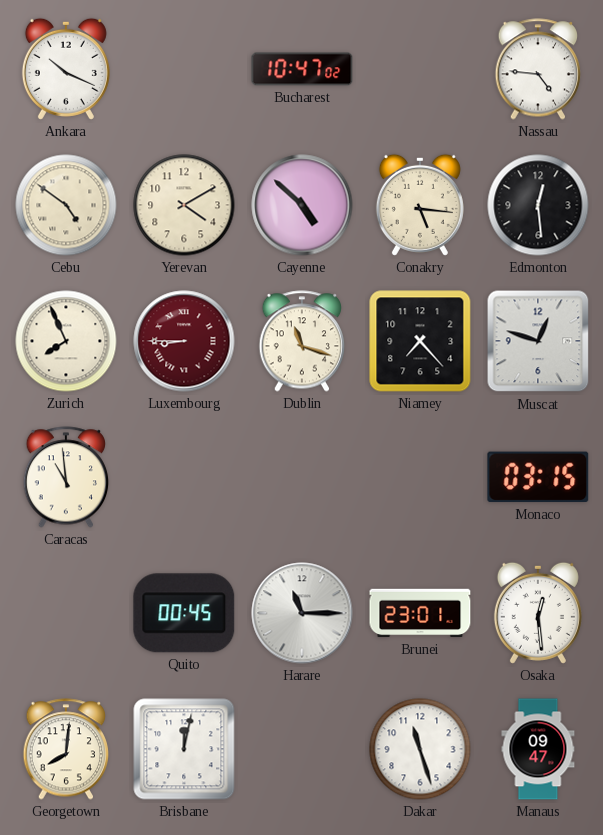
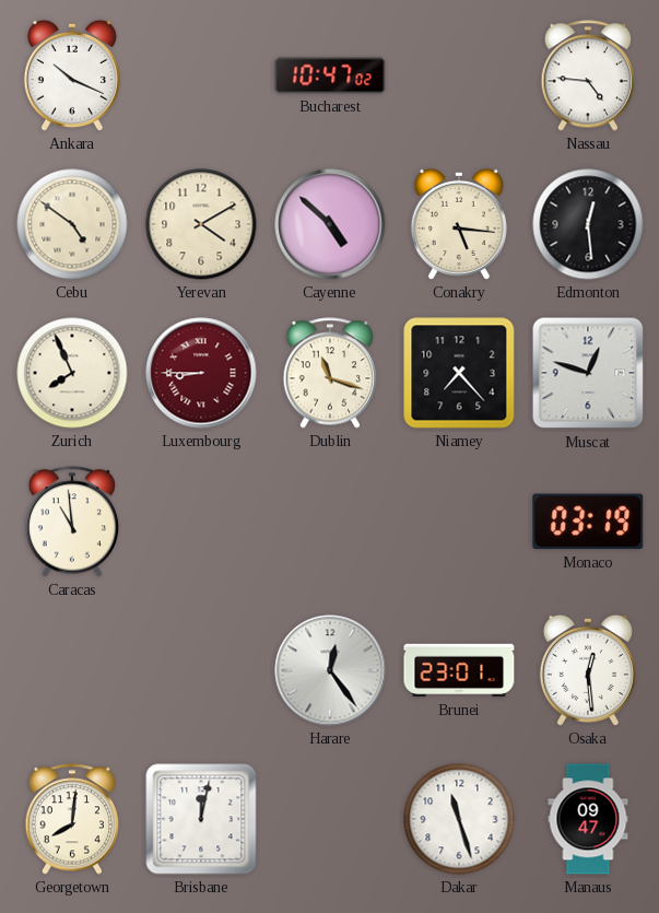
Monaco: 03:15 -> 03:19
Quito: 00:45 -> none
Harare: 11:15 -> 12:24
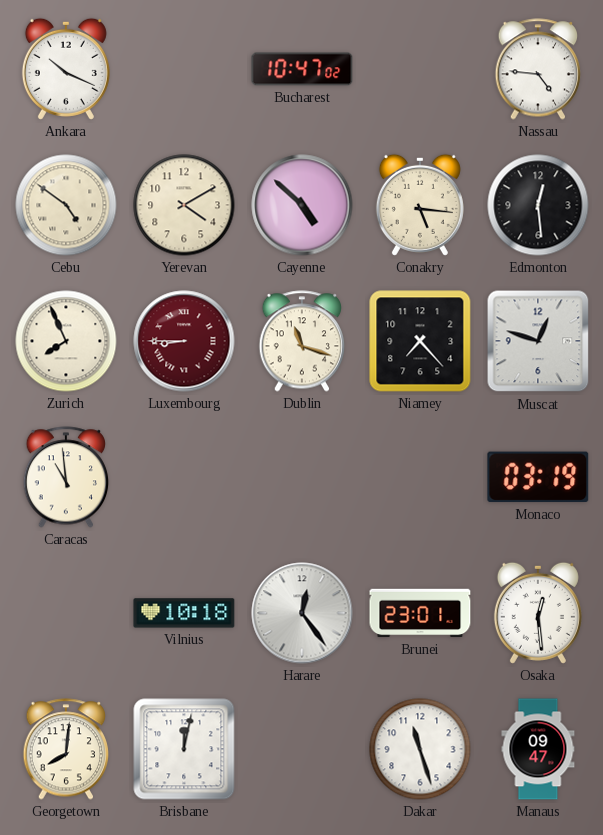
Vilnius: none -> 10:18
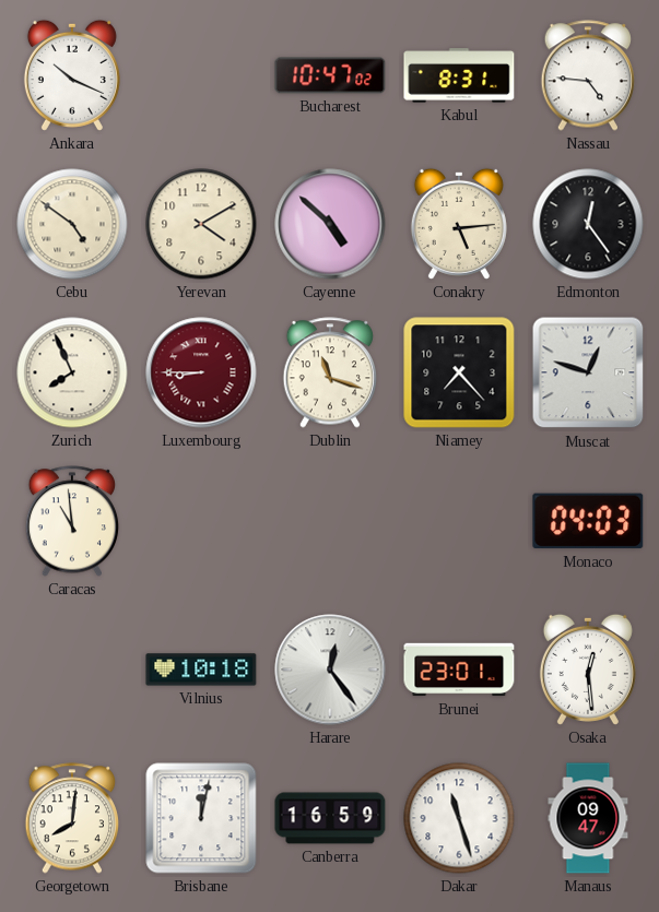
Kabul: none -> 8:31
Conakry: 5:16 -> 5:14
Edmonton: 12:29 -> 12:24
Monaco: 03:19 -> 04:03
Canberra: none -> 16:59
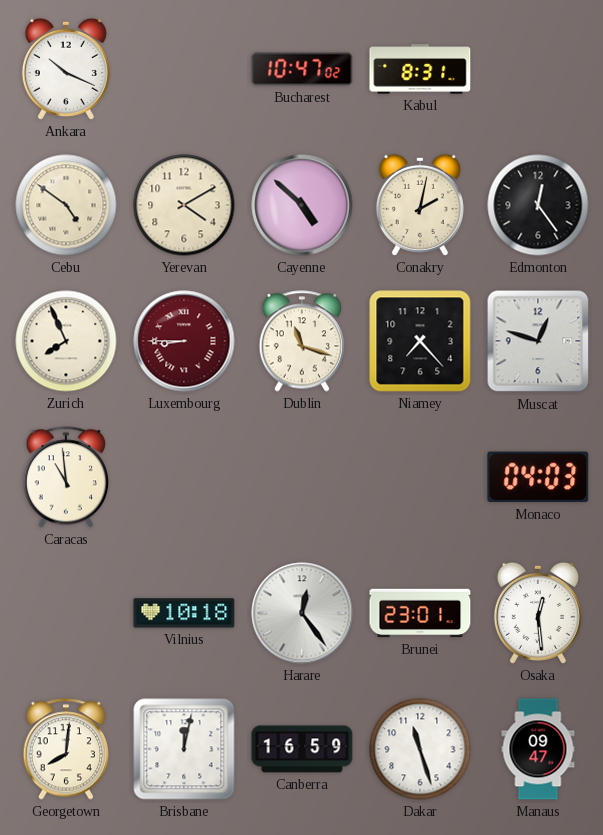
Nassau: 4:46 -> none
Conakry: 5:14 -> 2:02
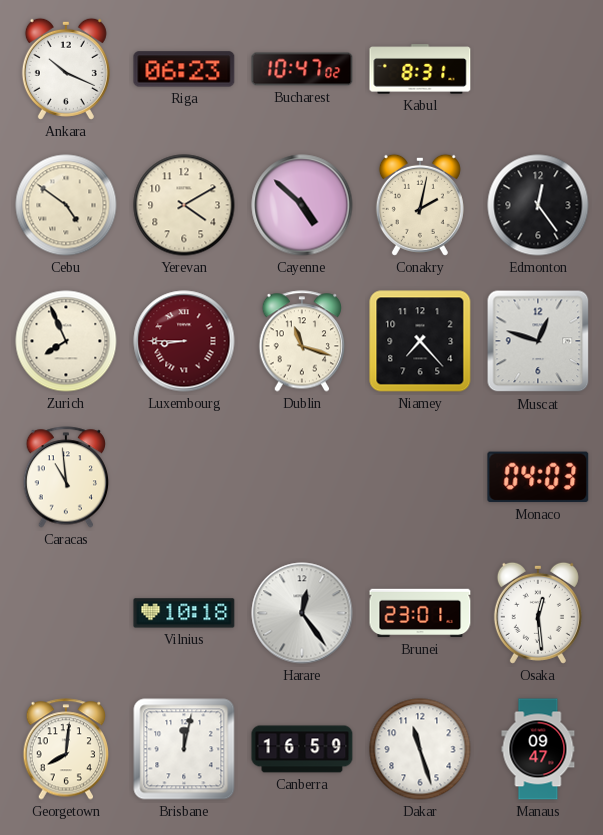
Riga: none -> 06:23
